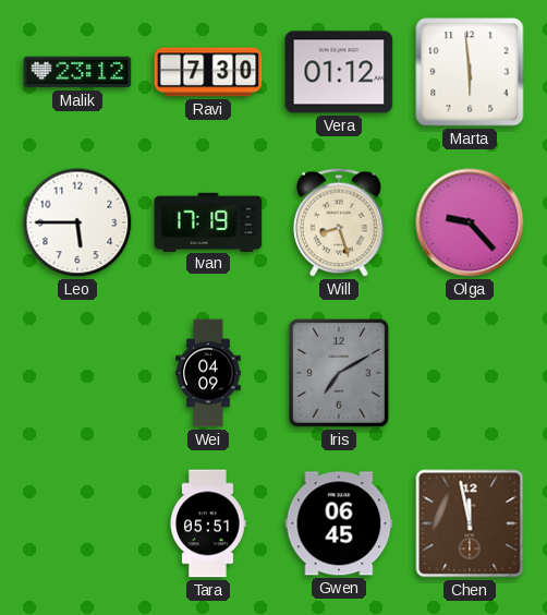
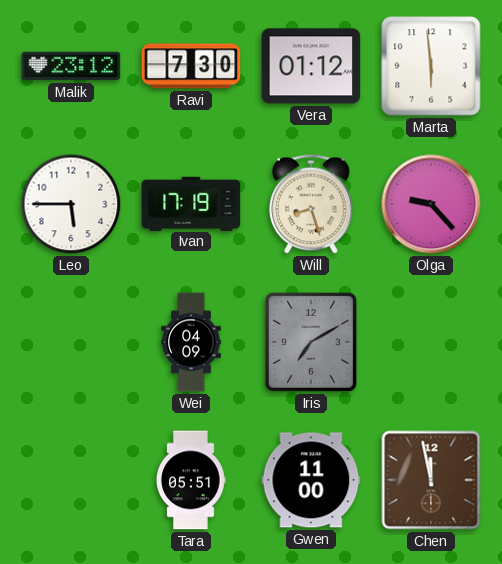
Gwen: 06:45 -> 11:00
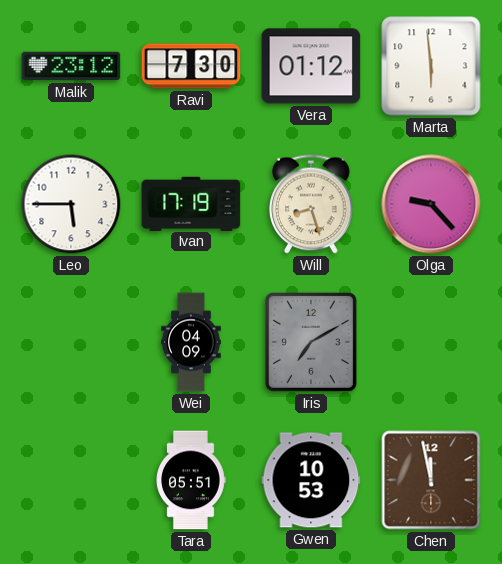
Gwen: 11:00 -> 10:53
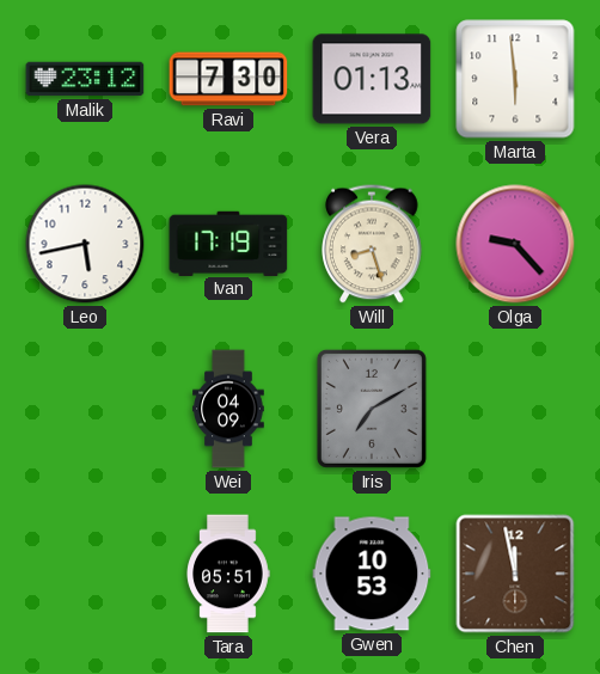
Vera: 01:12 -> 01:13
Leo: 5:45 -> 5:43
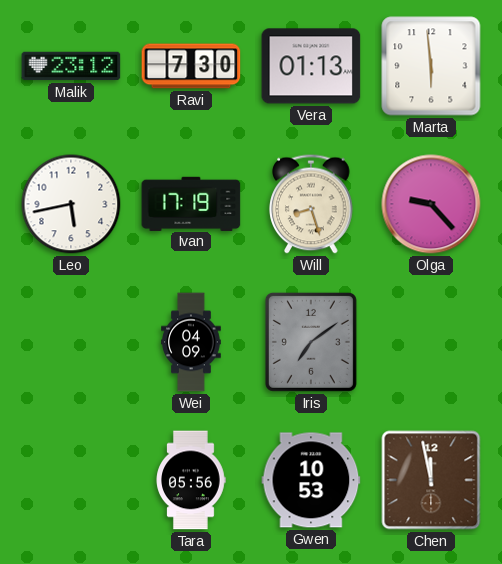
Iris: 7:10 -> 7:09
Tara: 05:51 -> 05:56
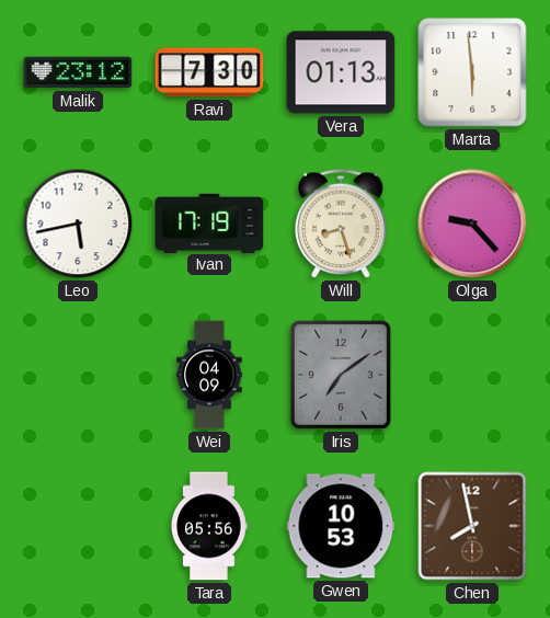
Chen: 11:58 -> 7:58
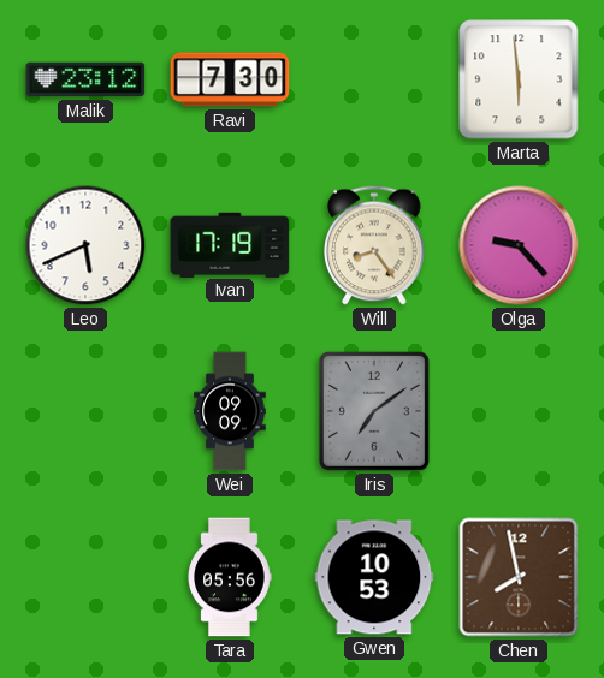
Vera: 01:13 -> none
Leo: 5:43 -> 5:41
Will: 8:27 -> 8:24
Wei: 04:09 -> 09:09
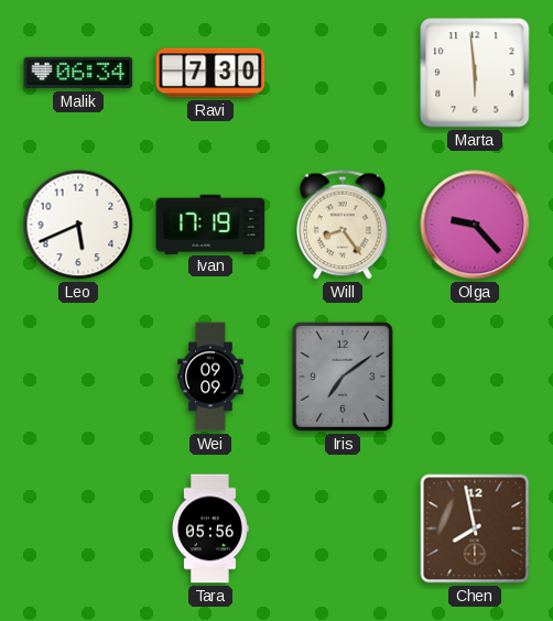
Malik: 23:12 -> 06:34
Gwen: 10:53 -> none
